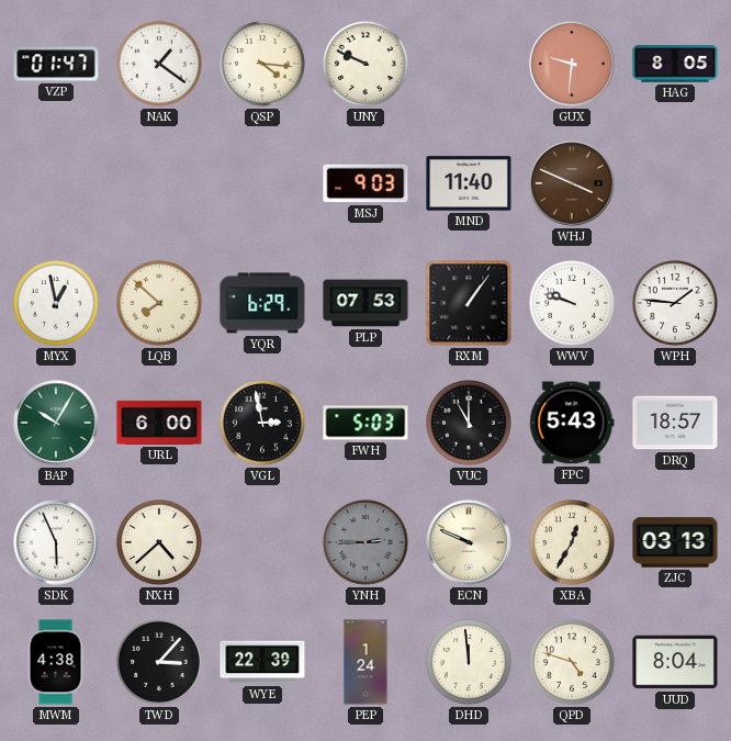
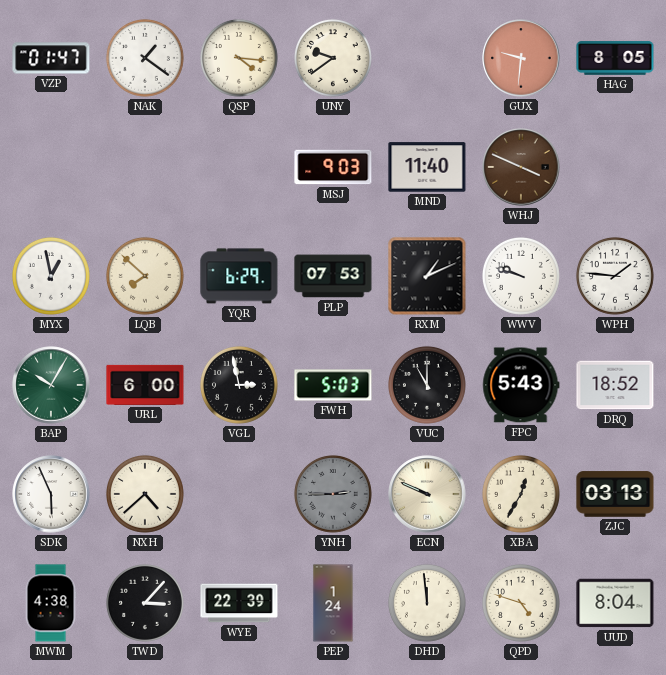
UNY: 9:49 -> 9:39
RXM: 1:06 -> 1:11
DRQ: 18:57 -> 18:52
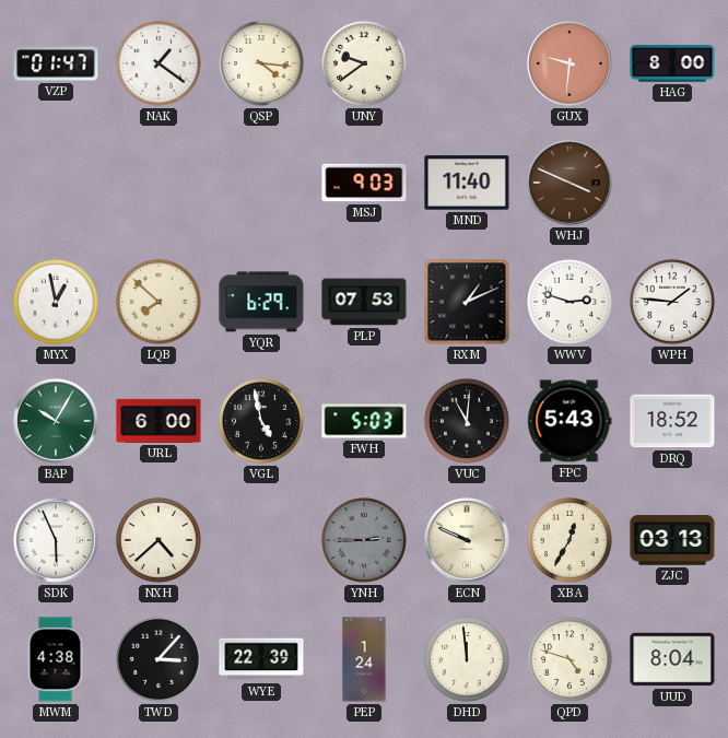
HAG: 8:05 -> 8:00
WWV: 9:48 -> 2:48
VGL: 2:58 -> 4:58
VUC: 11:00 -> 11:01
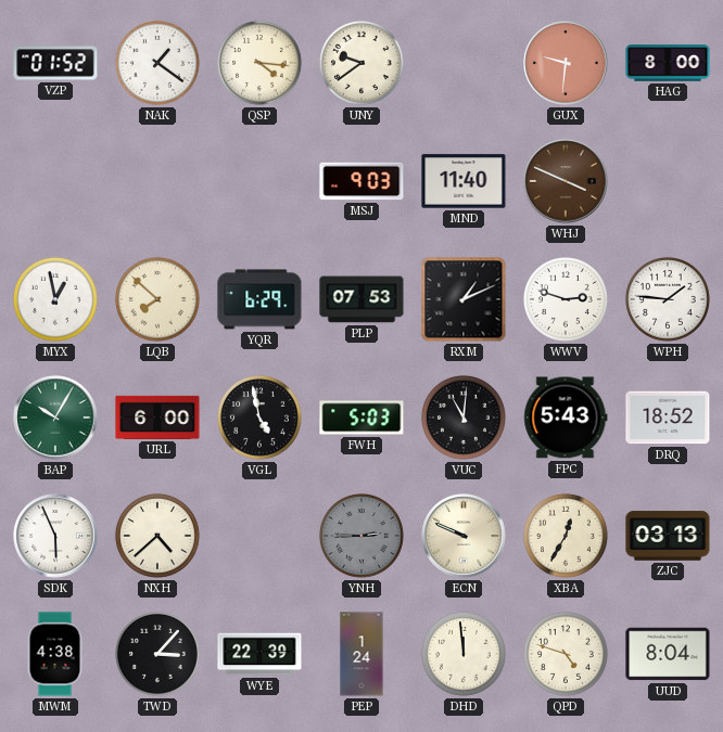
VZP: 01:47 -> 01:52
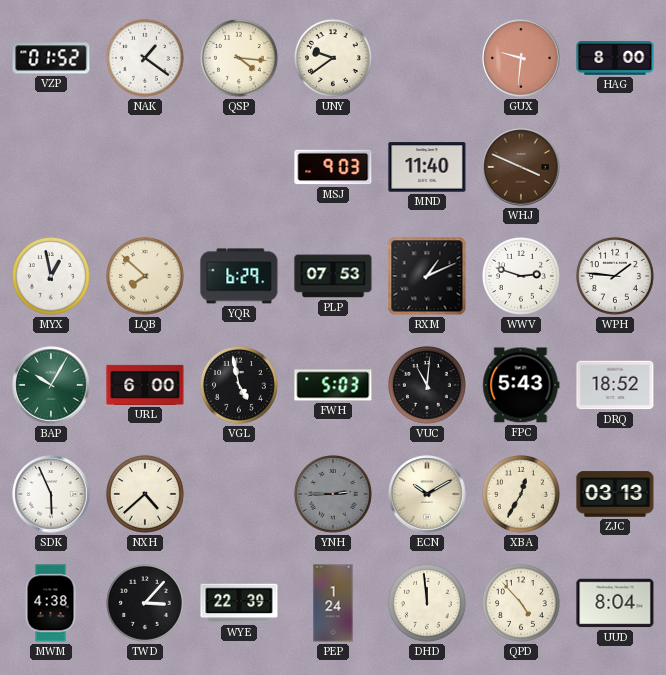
ECN: 9:49 -> 10:10
QPD: 4:48 -> 4:53
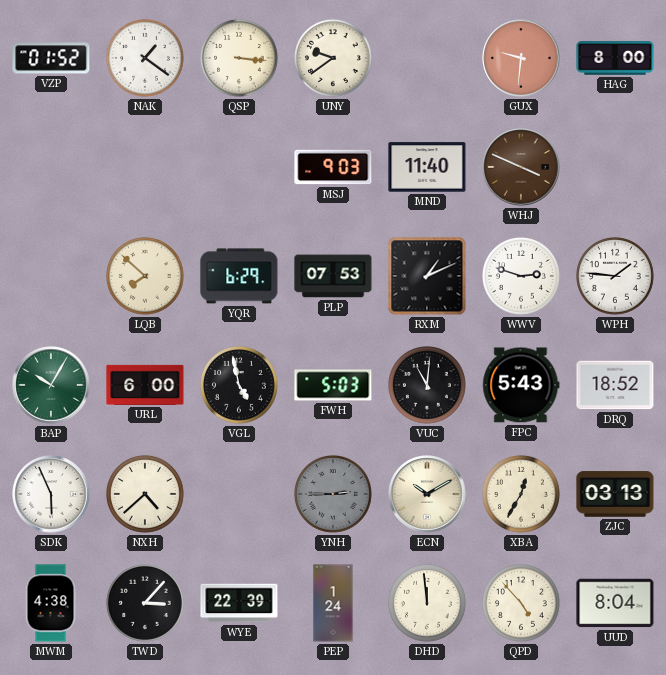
QSP: 4:16 -> 3:16
MYX: 12:58 -> none
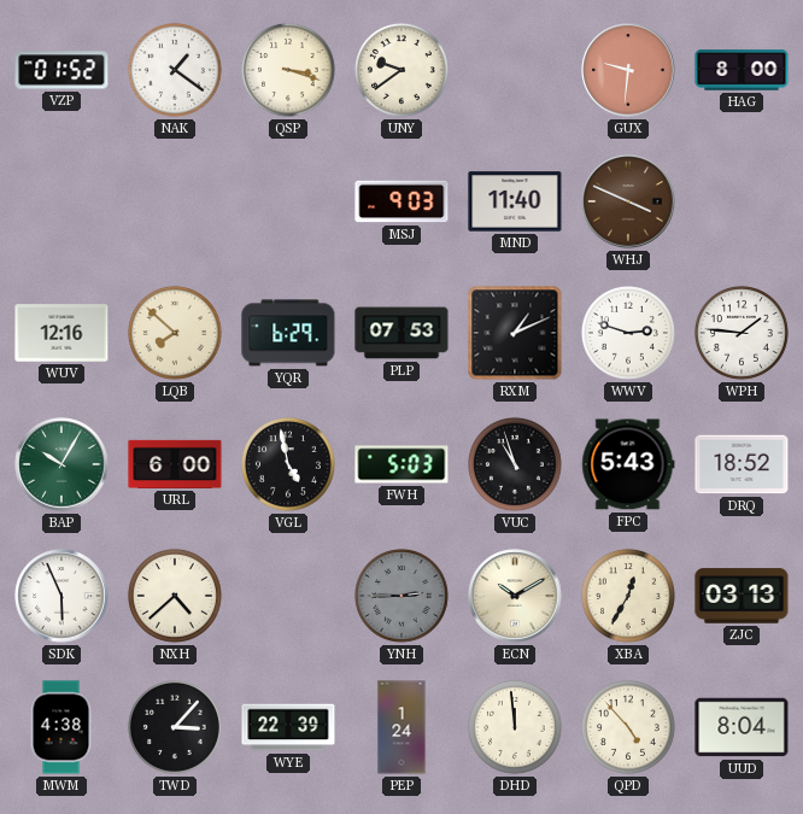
QSP: 3:16 -> 3:18
WUV: none -> 12:16
VUC: 11:01 -> 10:57
